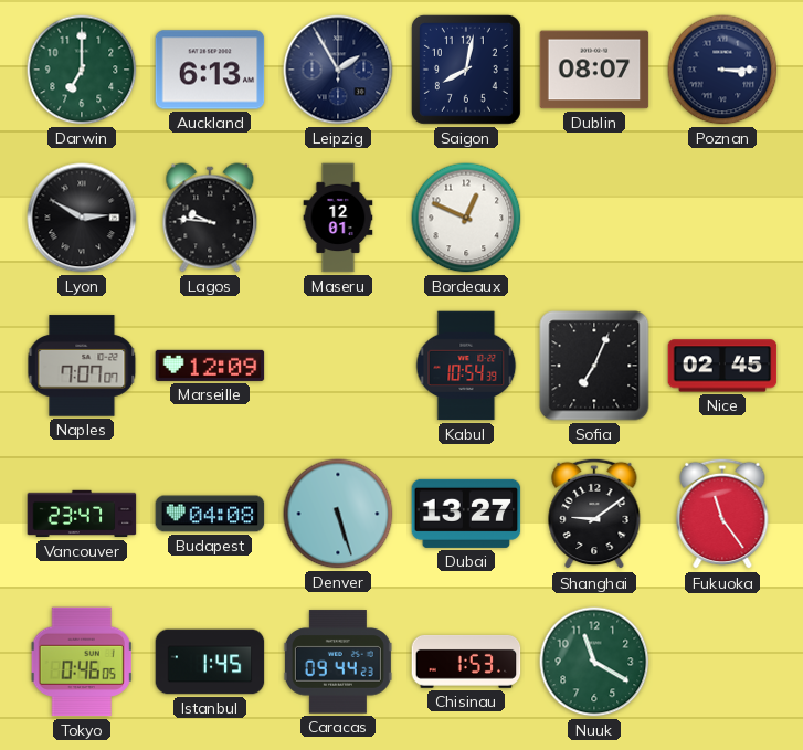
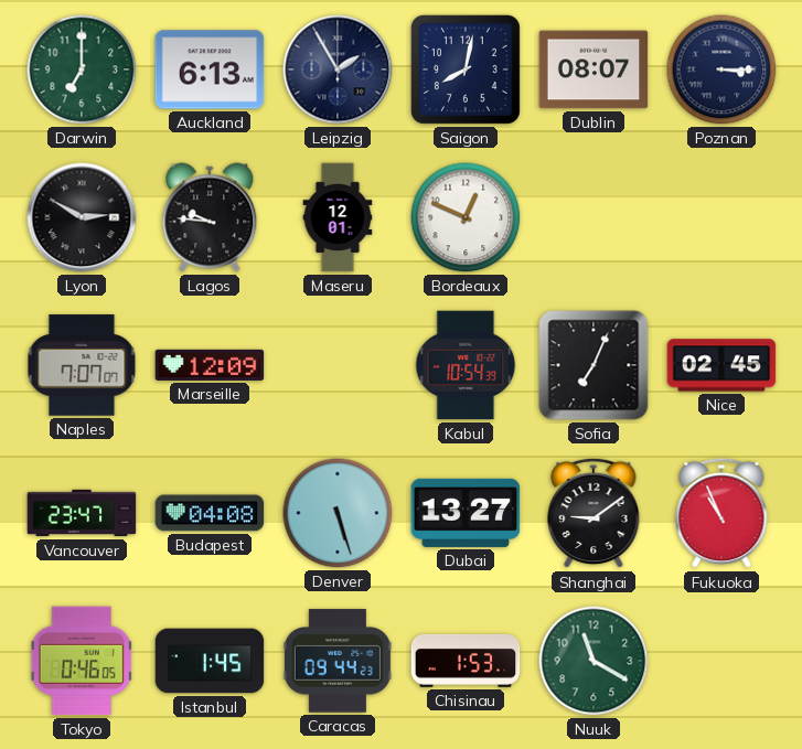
Fukuoka: 11:24 -> 10:56
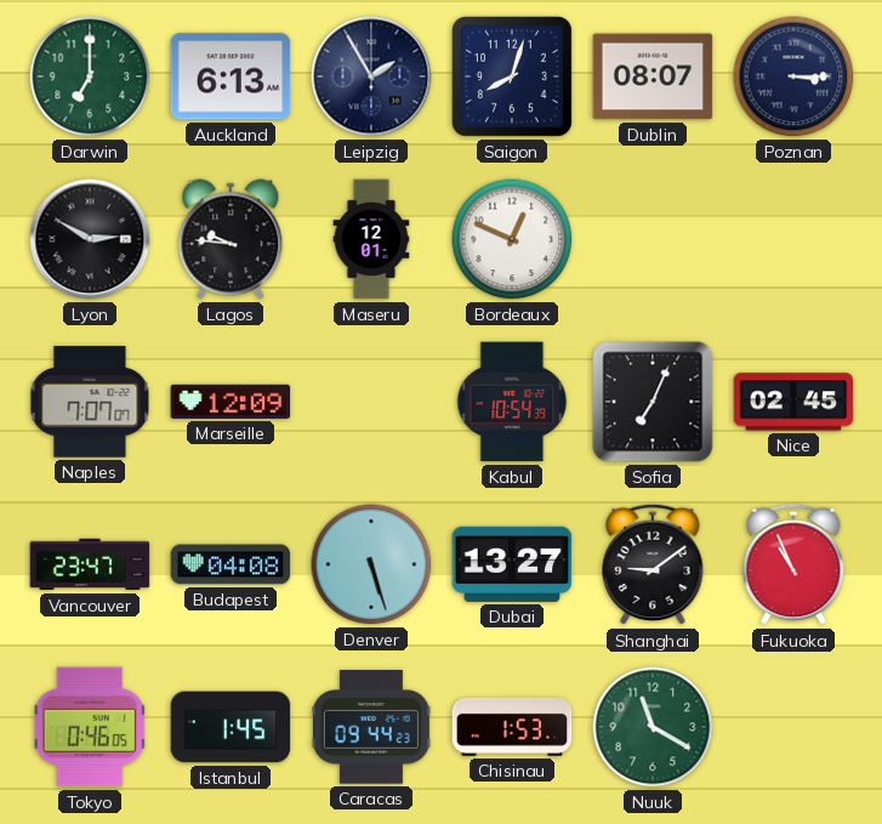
Saigon: 8:02 -> 8:03
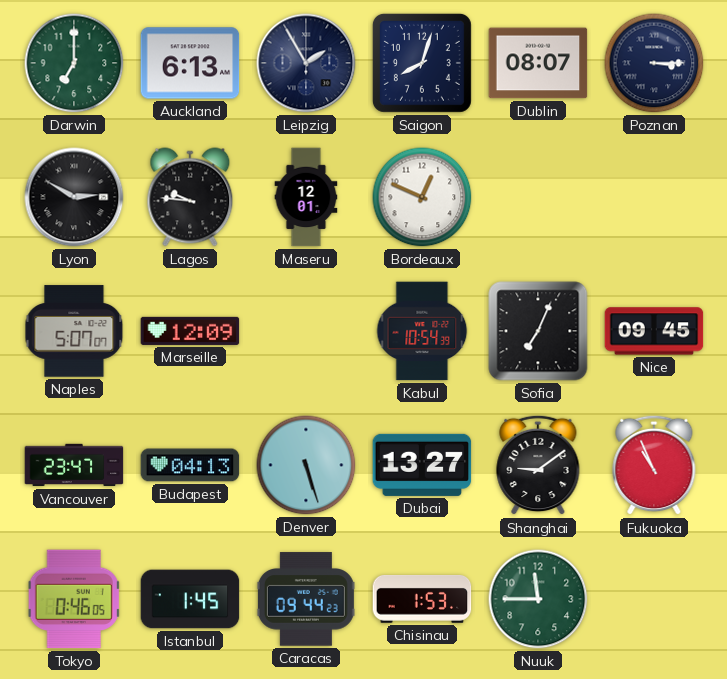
Naples: 7:07 -> 5:07
Nice: 02:45 -> 09:45
Budapest: 04:08 -> 04:13
Nuuk: 11:20 -> 11:45
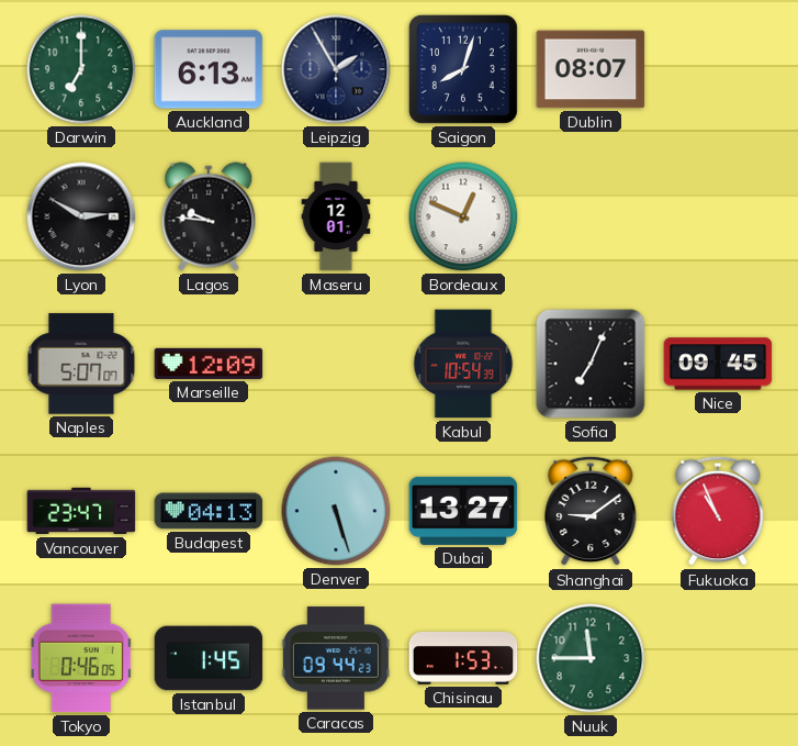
Poznan: 3:15 -> none
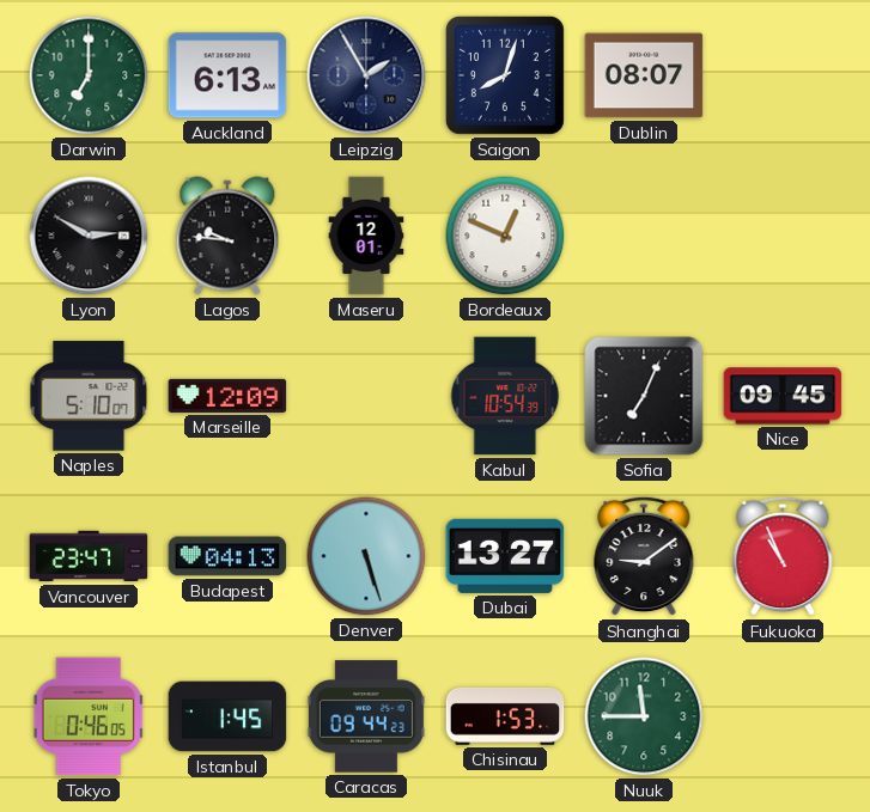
Naples: 5:07 -> 5:10
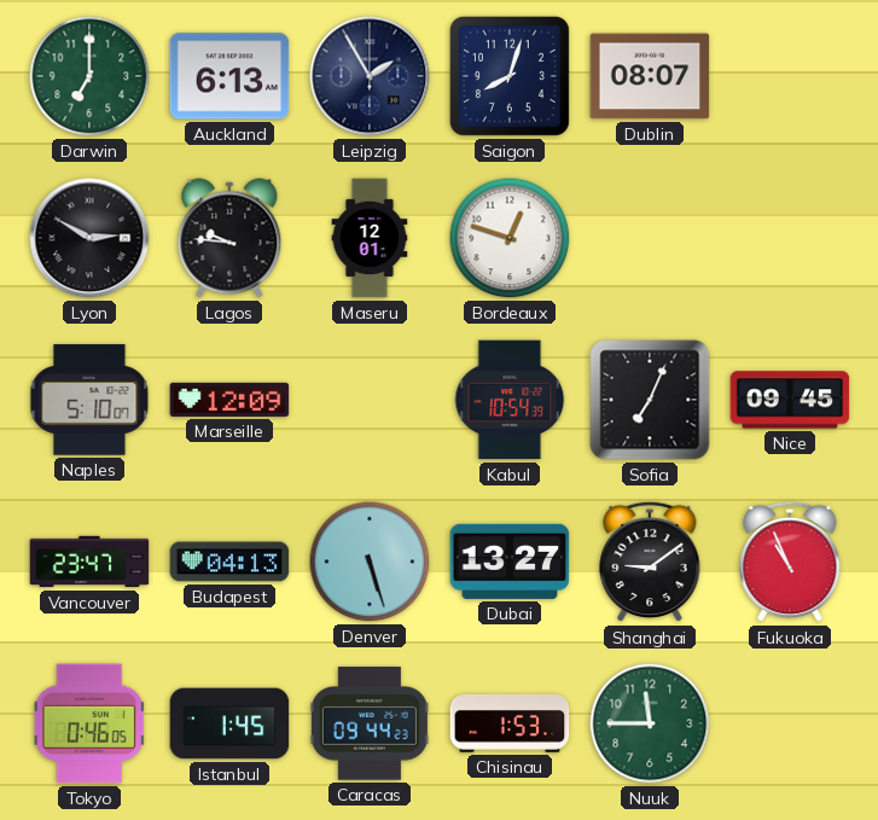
Bordeaux: 12:49 -> 12:48
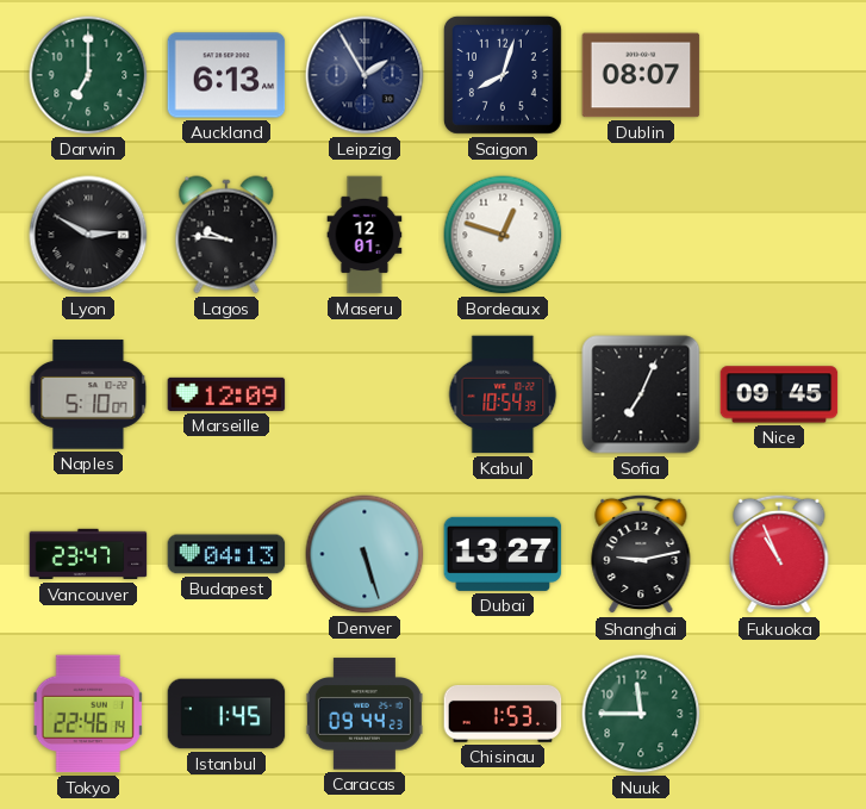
Shanghai: 9:09 -> 9:13
Tokyo: 0:46 -> 22:46
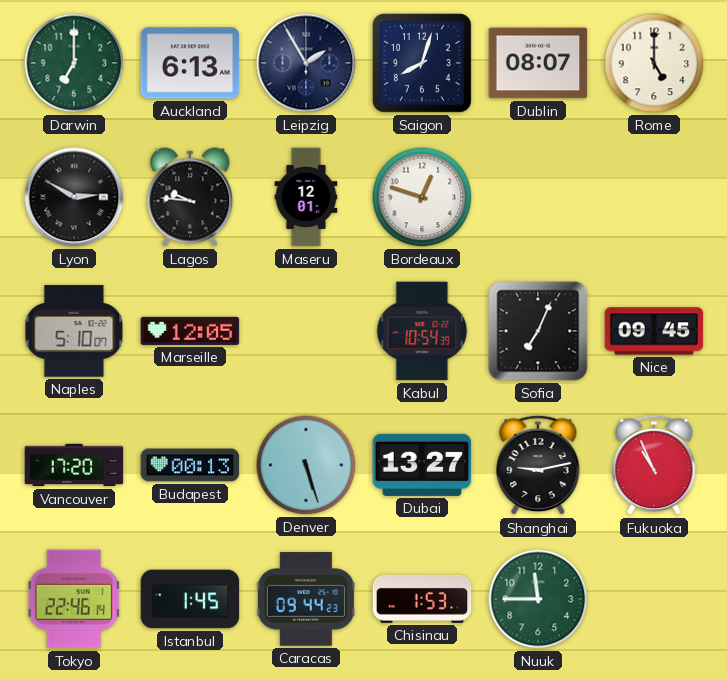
Rome: none -> 5:00
Marseille: 12:09 -> 12:05
Vancouver: 23:47 -> 17:20
Budapest: 04:13 -> 00:13
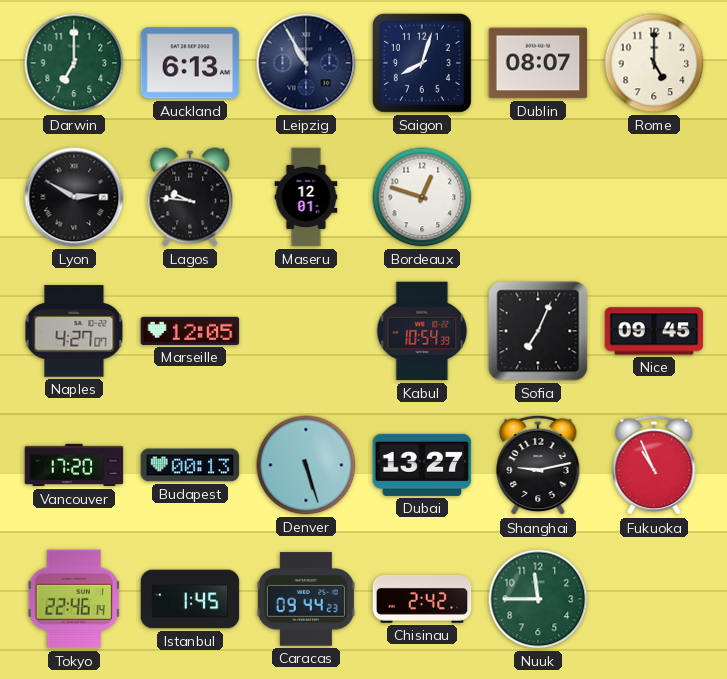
Leipzig: 1:55 -> 10:55
Naples: 5:10 -> 4:27
Chisinau: 1:53 -> 2:42
